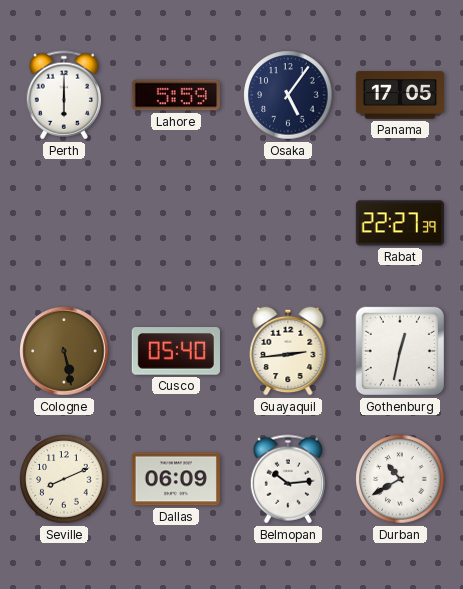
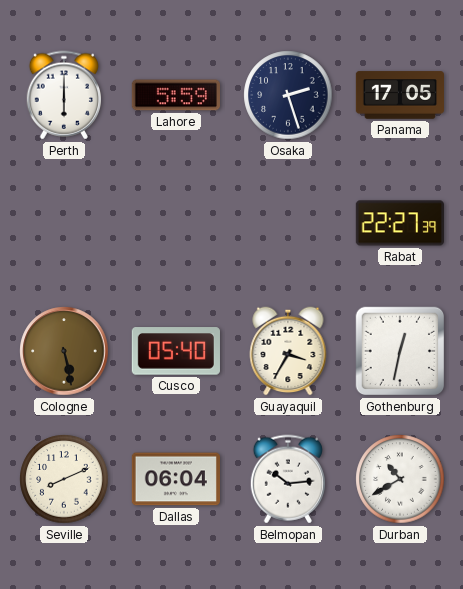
Osaka: 5:06 -> 2:27
Guayaquil: 2:44 -> 3:35
Dallas: 06:09 -> 06:04
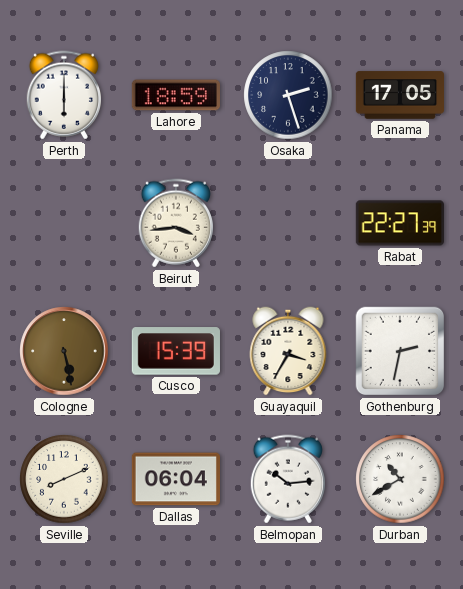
Lahore: 5:59 -> 18:59
Beirut: none -> 3:44
Cusco: 05:40 -> 15:39
Gothenburg: 12:32 -> 2:32
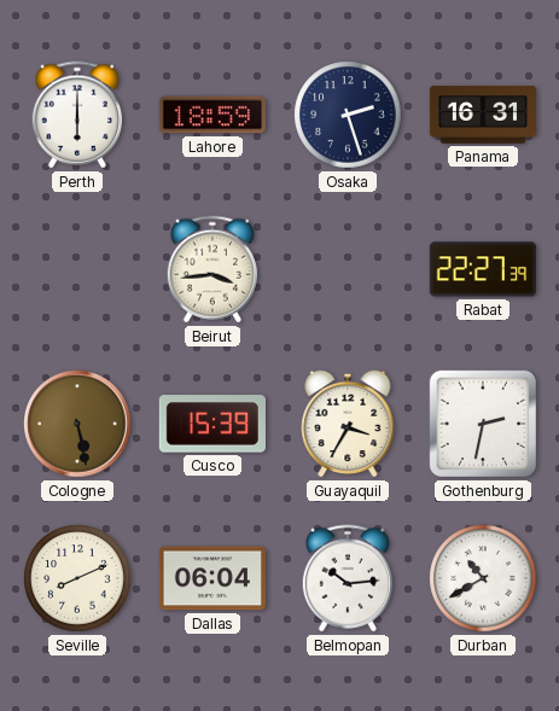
Panama: 17:05 -> 16:31
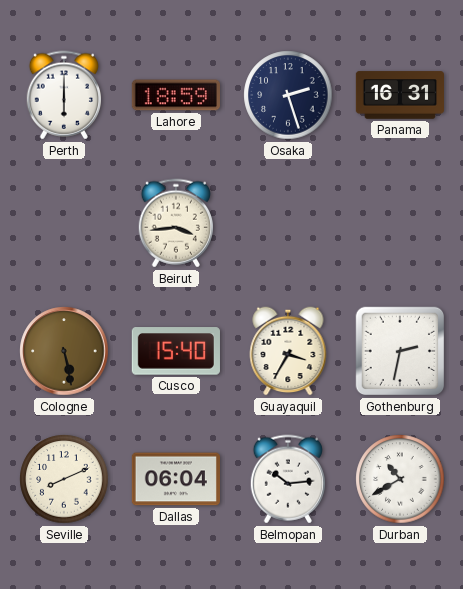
Rabat: 22:27 -> none
Cusco: 15:39 -> 15:40
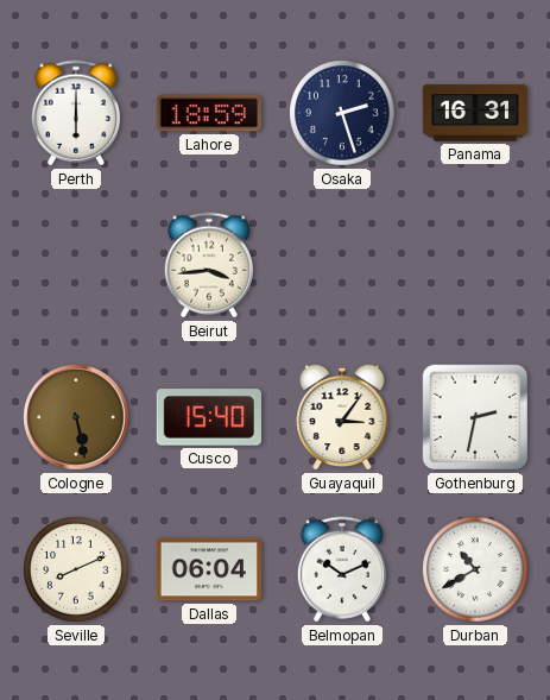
Guayaquil: 3:35 -> 3:06
Belmopan: 10:14 -> 10:11
